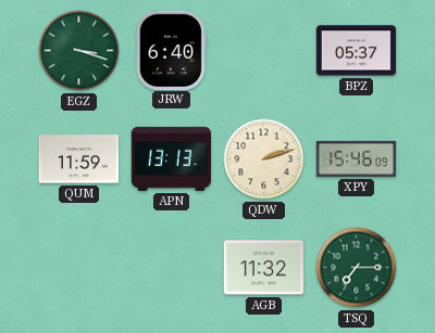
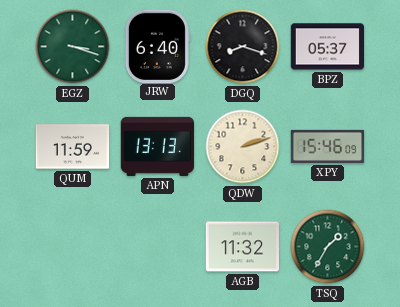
DGQ: none -> 8:18
TSQ: 7:15 -> 1:35
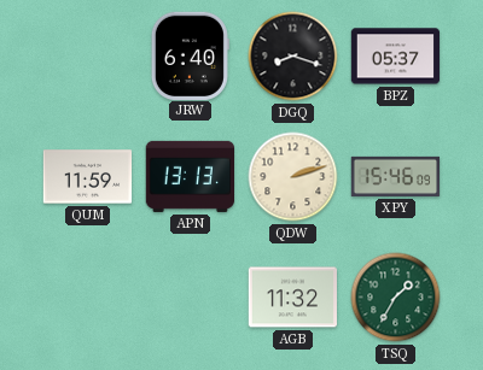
EGZ: 3:18 -> none
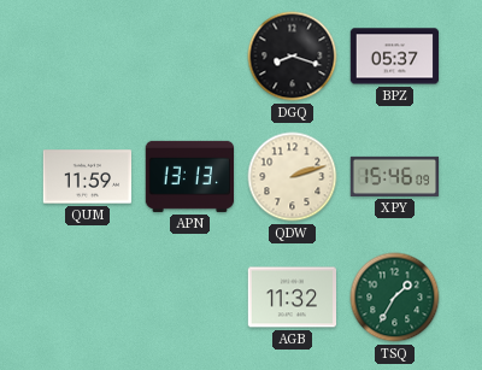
JRW: 6:40 -> none
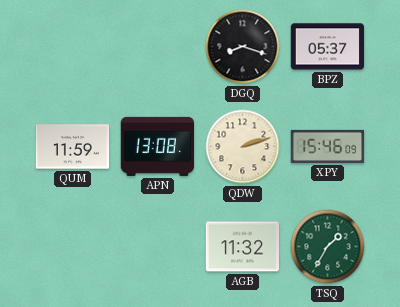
APN: 13:13 -> 13:08
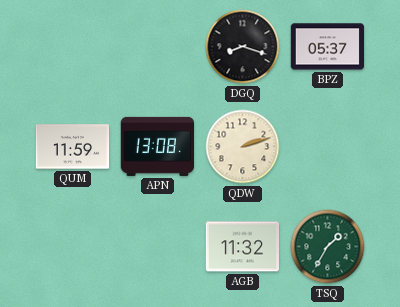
XPY: 15:46 -> none
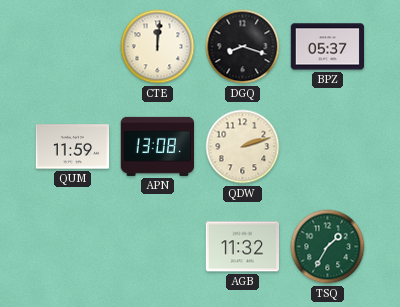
CTE: none -> 12:01
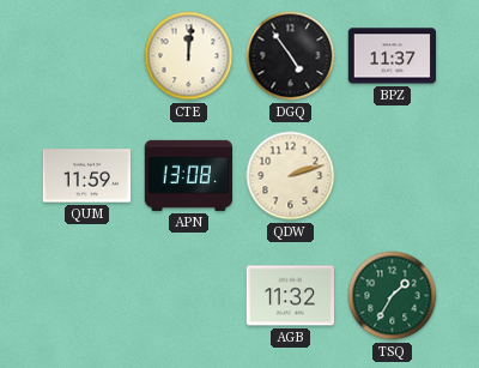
DGQ: 8:18 -> 4:54
BPZ: 05:37 -> 11:37
